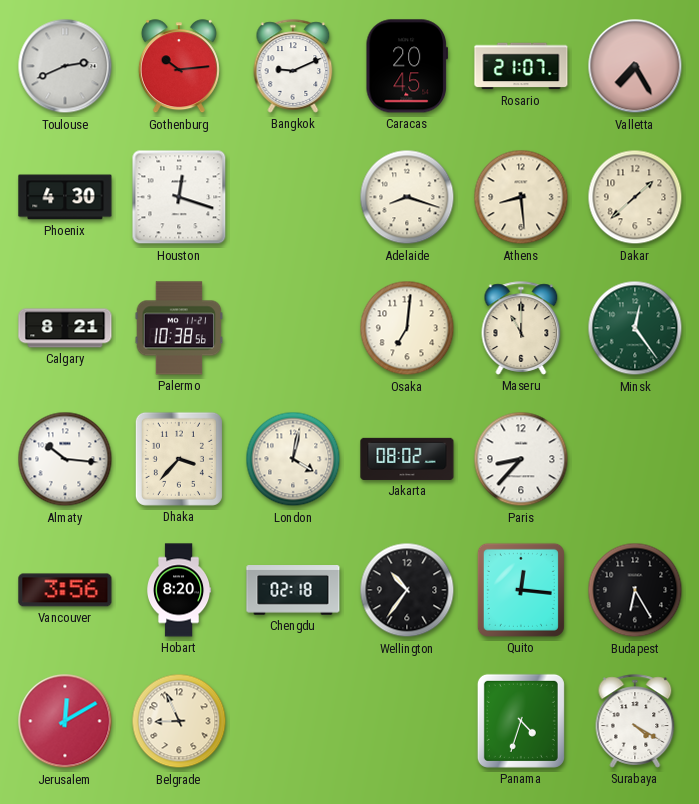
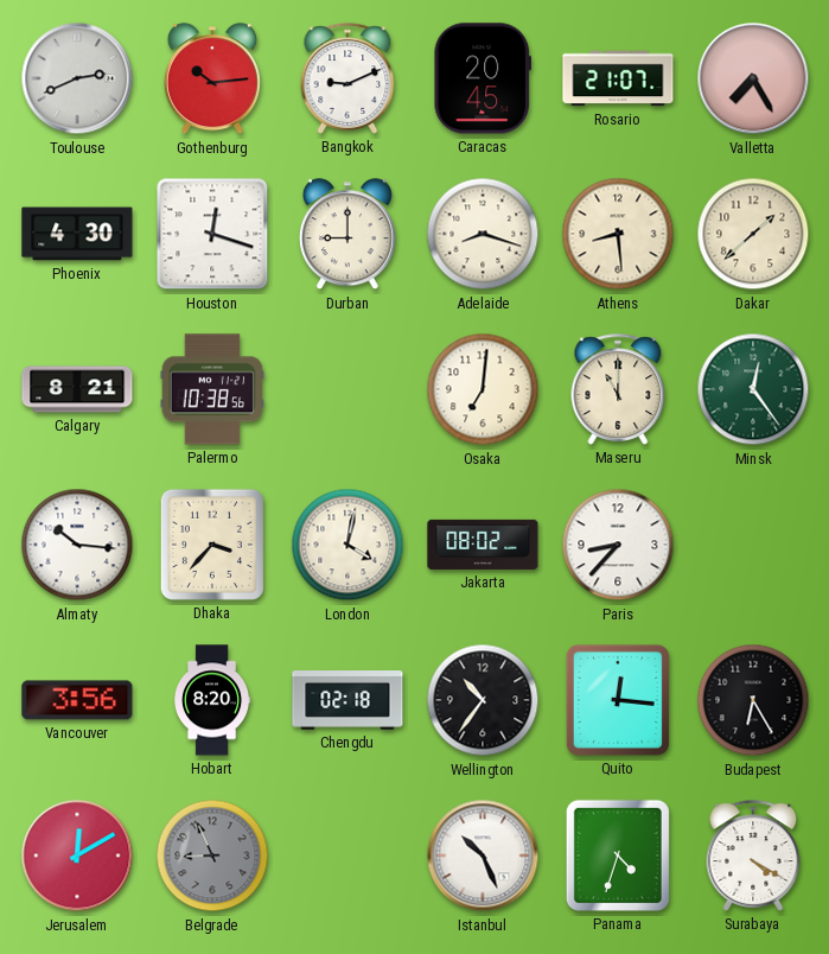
Durban: none -> 9:00
Belgrade dial: cream -> grey
Istanbul: none -> 10:26
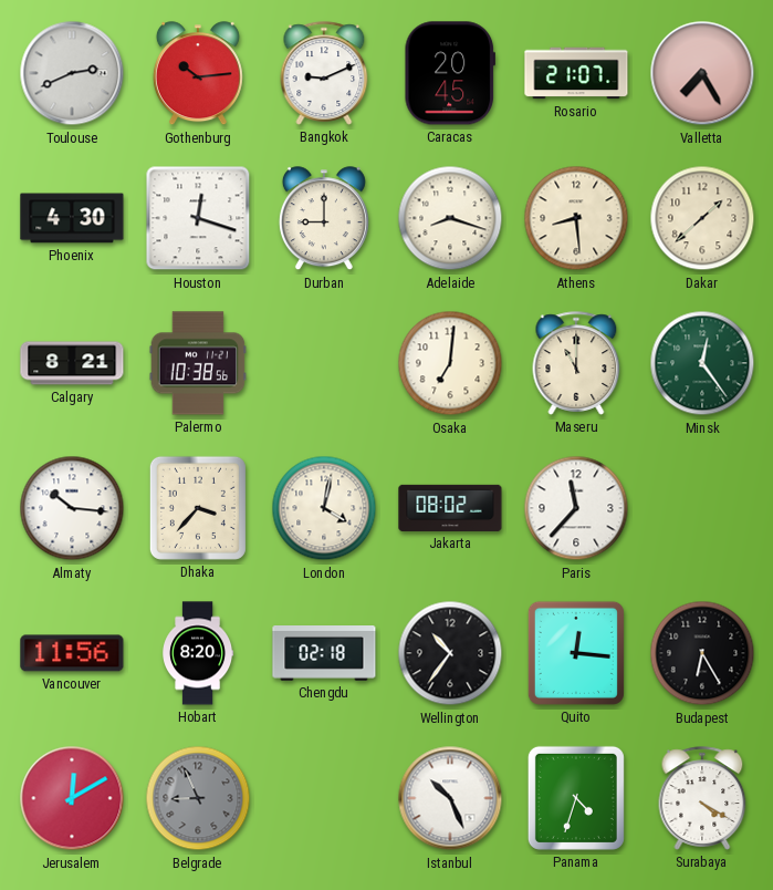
Paris: 8:37 -> 11:37
Vancouver: 3:56 -> 11:56
